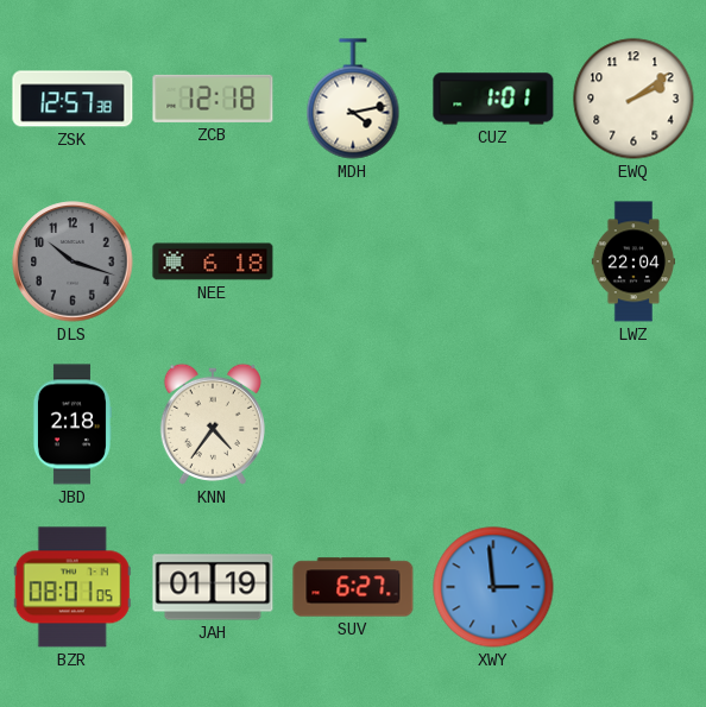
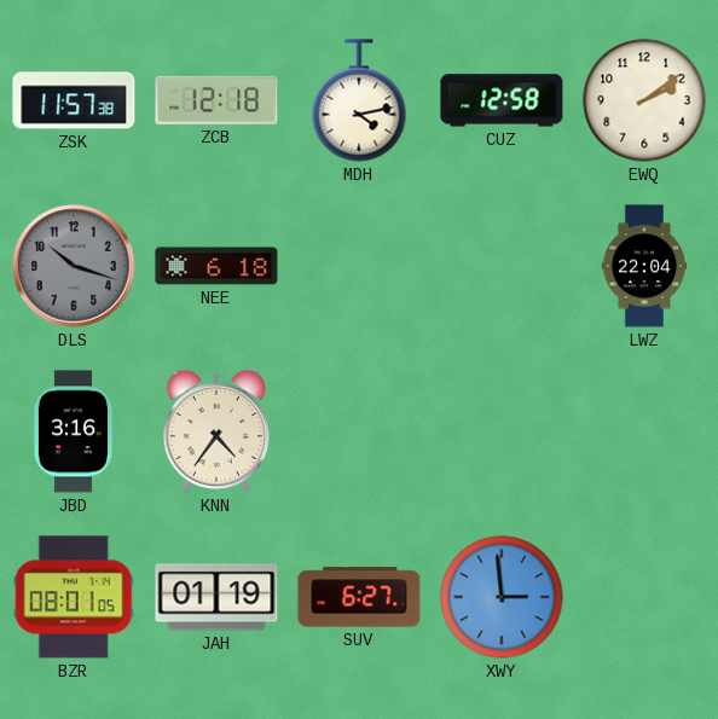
ZSK: 12:57 -> 11:57
CUZ: 1:01 -> 12:58
JBD: 2:18 -> 3:16
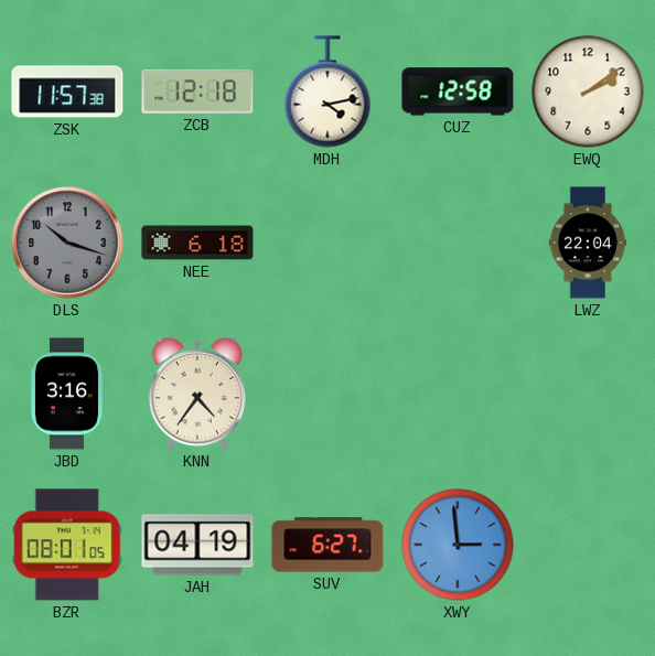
JAH: 01:19 -> 04:19
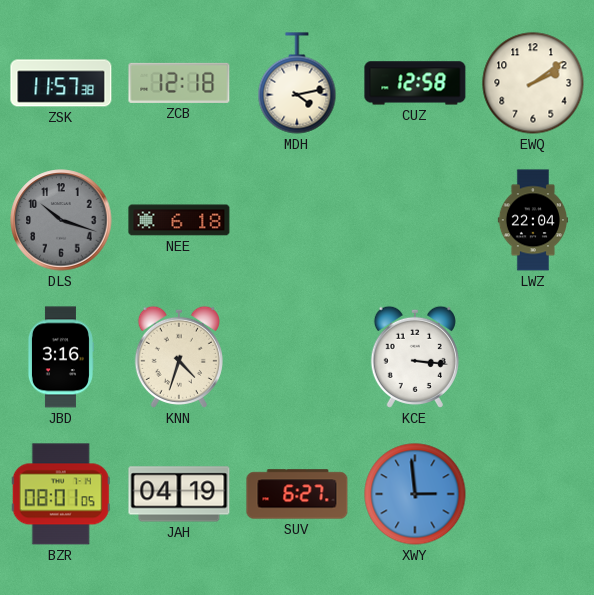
KNN: 4:36 -> 4:33
KCE: none -> 3:16
